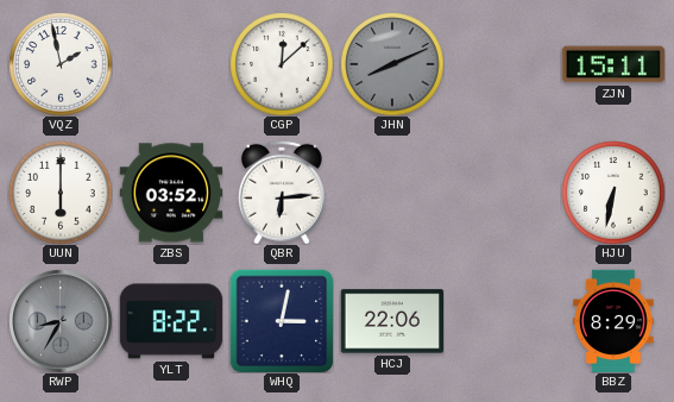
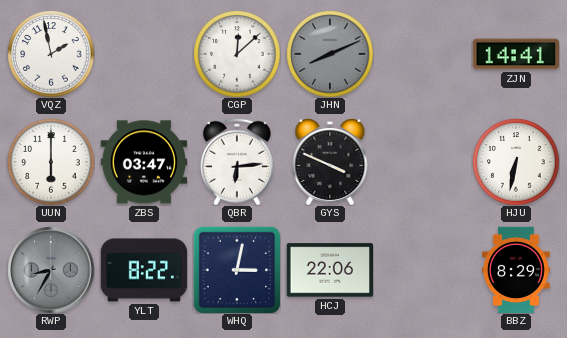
ZJN: 15:11 -> 14:41
ZBS: 03:52 -> 03:47
GYS: none -> 3:49
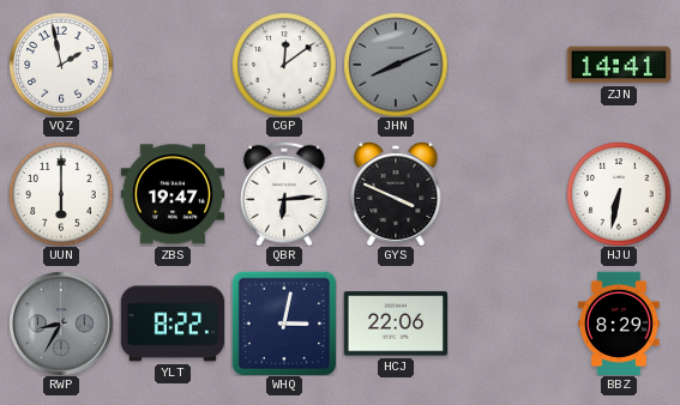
CGP: 12:08 -> 12:09
ZBS: 03:47 -> 19:47
